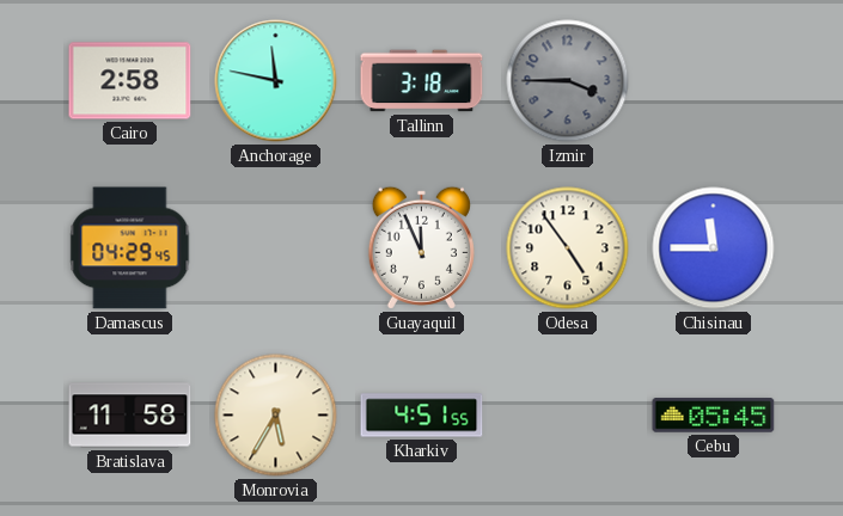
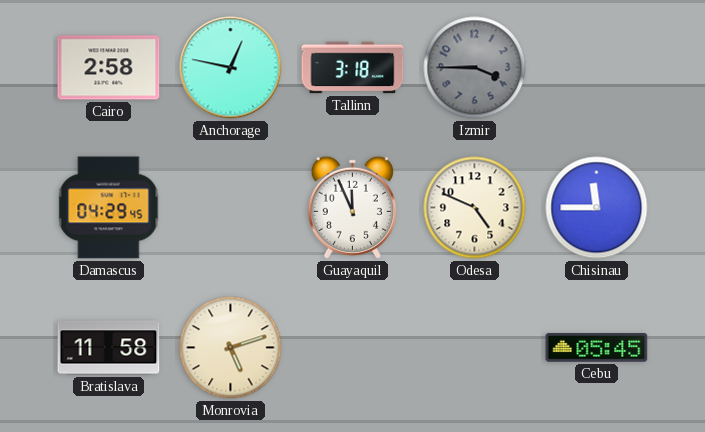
Anchorage: 11:47 -> 12:47
Odesa: 4:54 -> 4:49
Monrovia: 5:35 -> 5:12
Kharkiv: 4:51 -> none
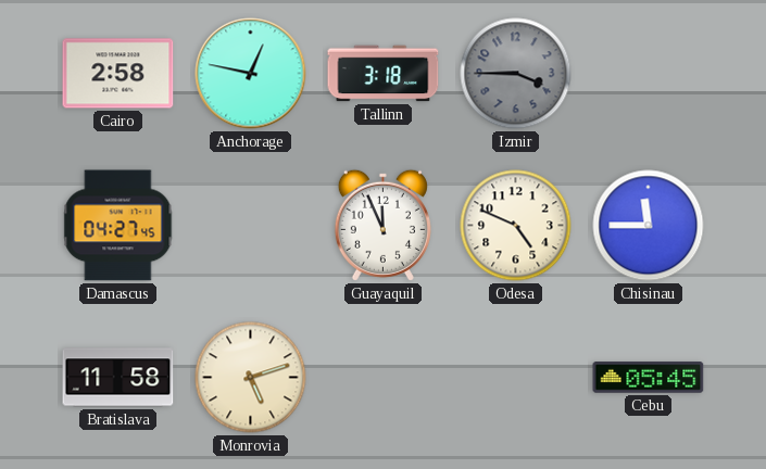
Damascus: 04:29 -> 04:27
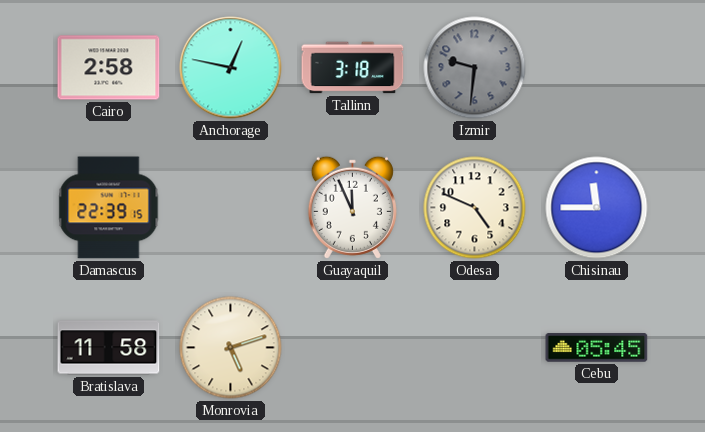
Izmir: 3:45 -> 9:31
Damascus: 04:27 -> 22:39
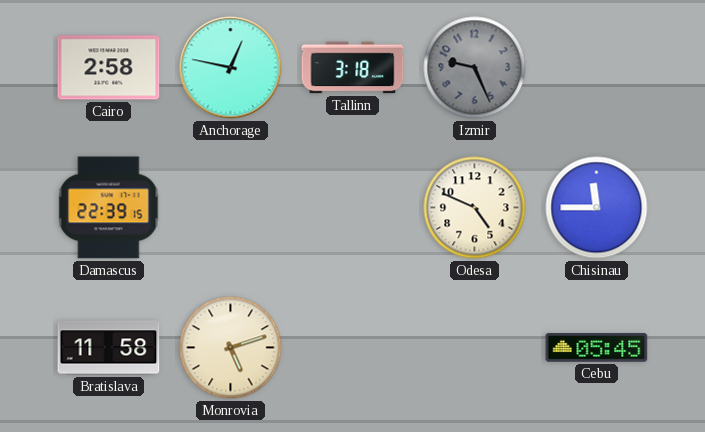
Izmir: 9:31 -> 9:26
Guayaquil: 11:56 -> none
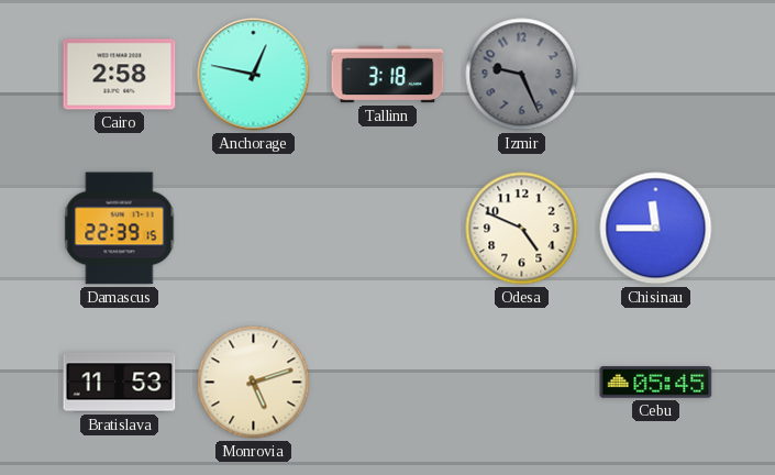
Bratislava: 11:58 -> 11:53
